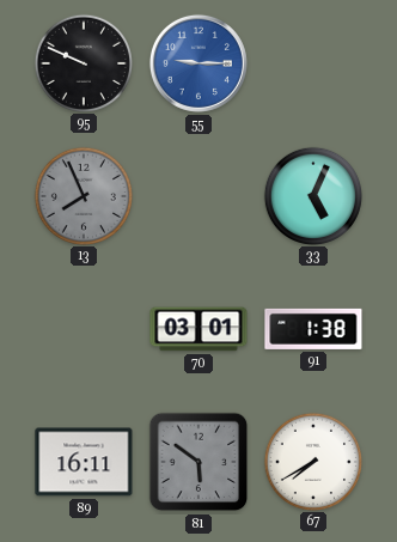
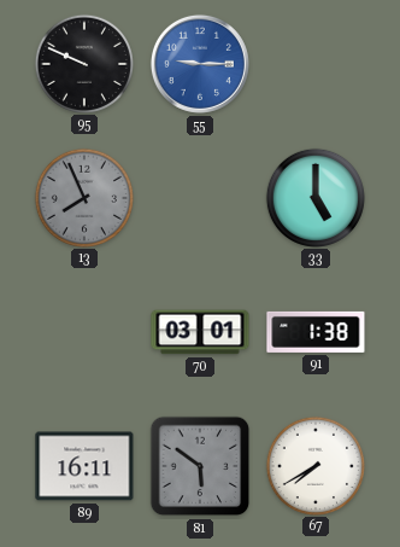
33: 5:04 -> 5:00
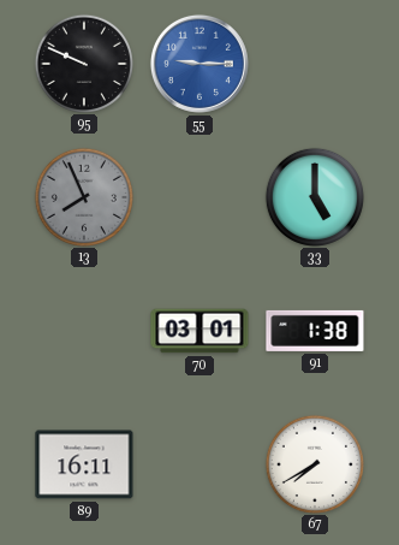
81: 5:51 -> none
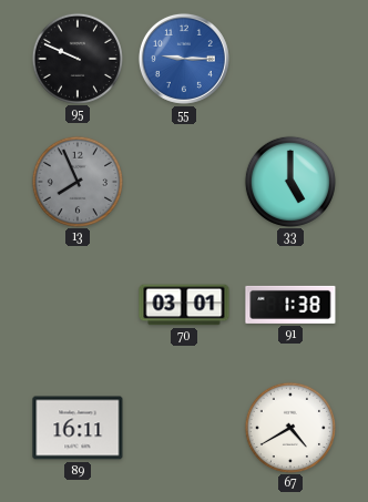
67: 7:40 -> 4:40
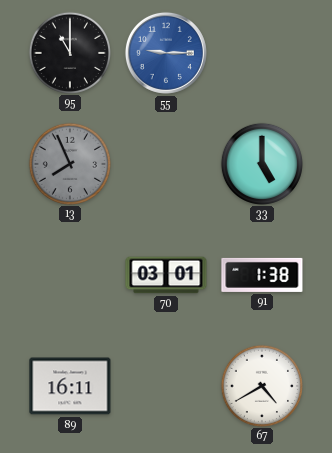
95: 9:49 -> 11:00
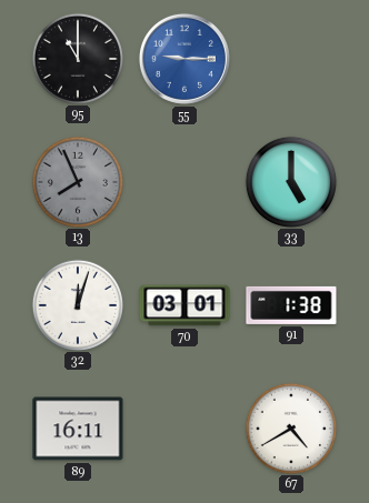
32: none -> 12:03
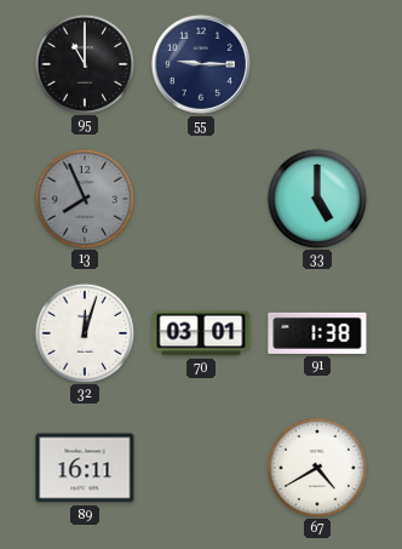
55 dial: blue -> navy
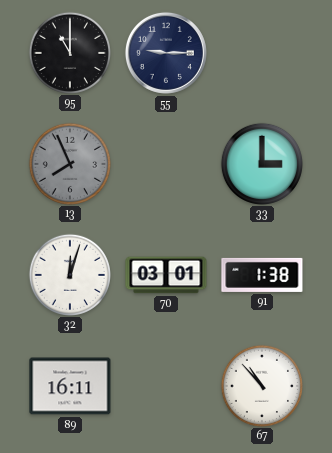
33: 5:00 -> 3:00
67: 4:40 -> 10:53
